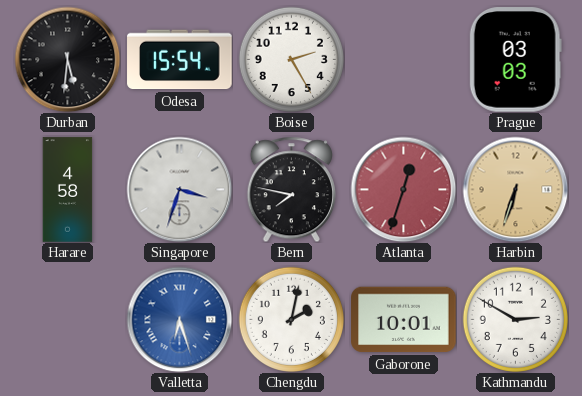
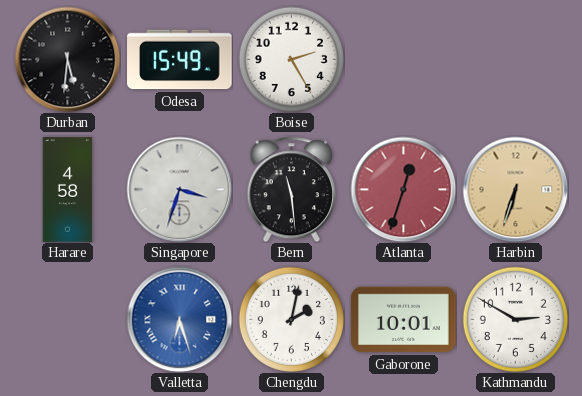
Odesa: 15:54 -> 15:49
Prague: 03:03 -> none
Bern: 7:47 -> 11:29
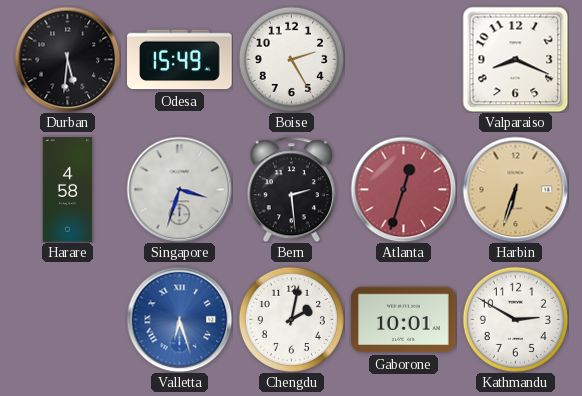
Valparaiso: none -> 8:19
Bern: 11:29 -> 2:29
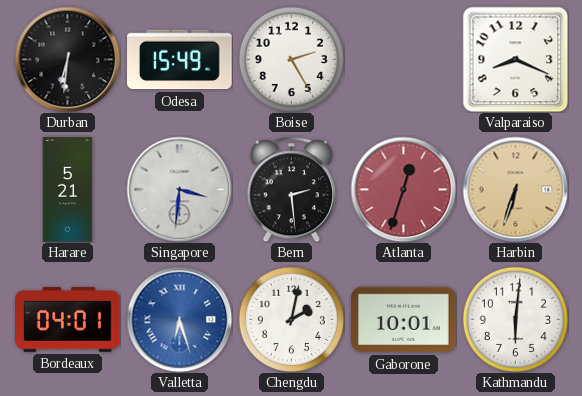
Durban: 5:31 -> 6:31
Harare: 4:58 -> 5:21
Singapore: 3:33 -> 3:31
Bordeaux: none -> 04:01
Kathmandu: 2:50 -> 6:01
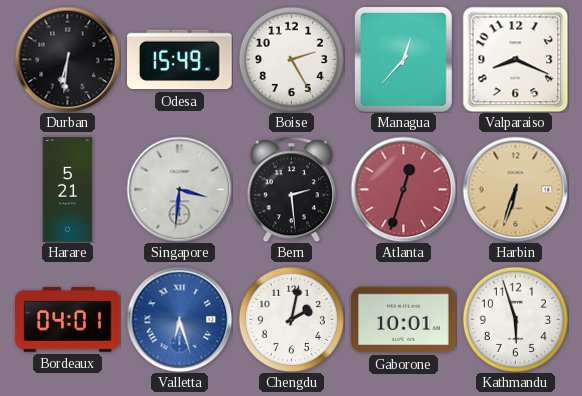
Managua: none -> 12:37
Kathmandu: 6:01 -> 5:57
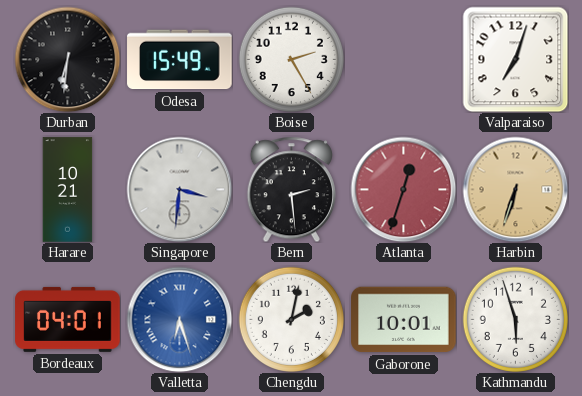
Managua: 12:37 -> none
Valparaiso: 8:19 -> 7:03
Harare: 5:21 -> 10:21
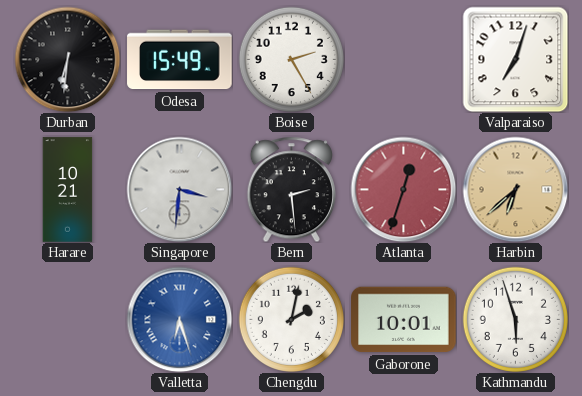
Harbin: 6:33 -> 6:38
Bordeaux: 04:01 -> none
